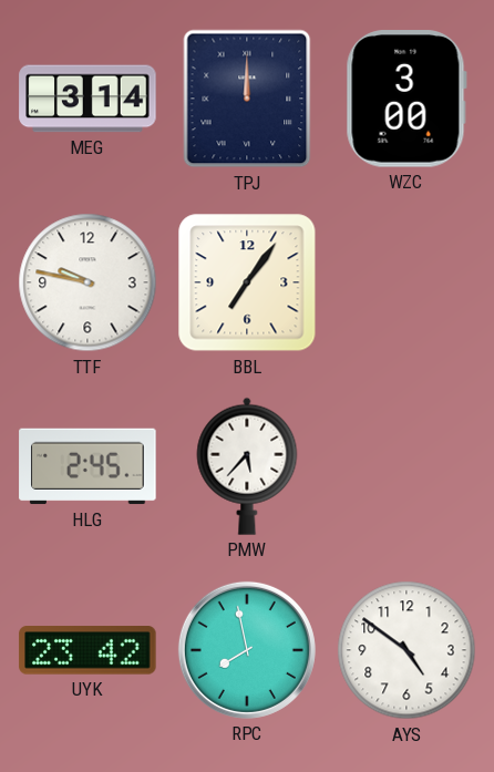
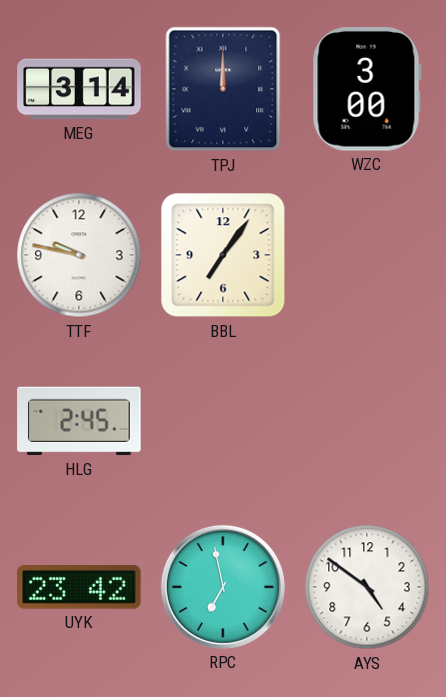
PMW: 5:37 -> none
RPC: 7:58 -> 6:58
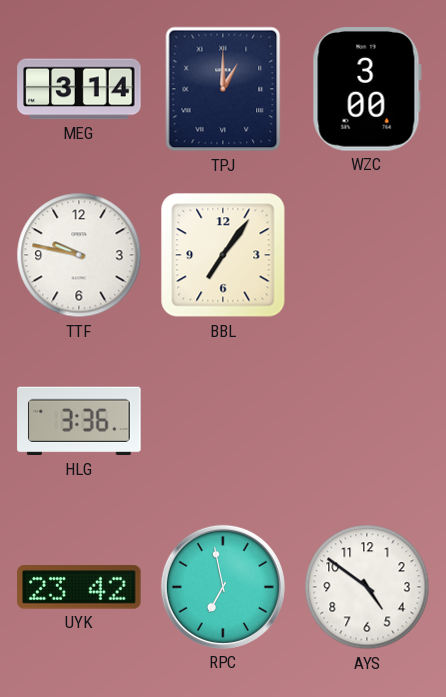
TPJ: 12:00 -> 1:00
HLG: 2:45 -> 3:36
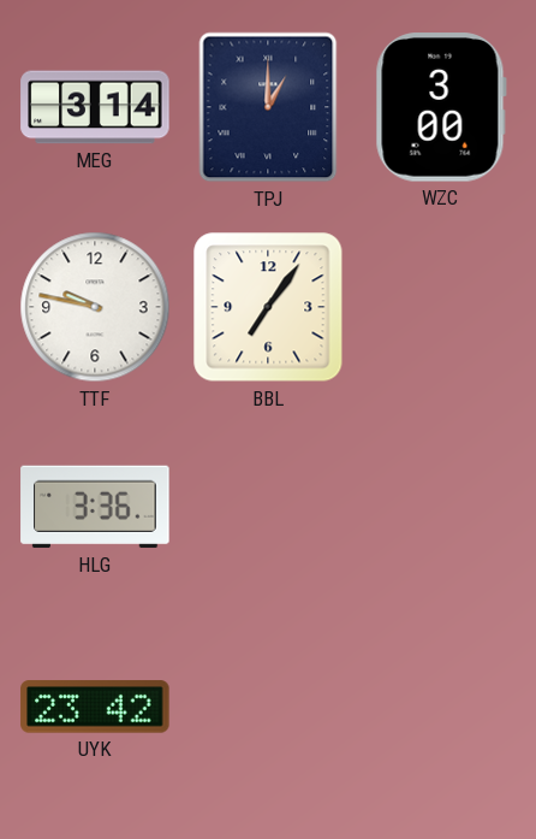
RPC: 6:58 -> none
AYS: 4:51 -> none
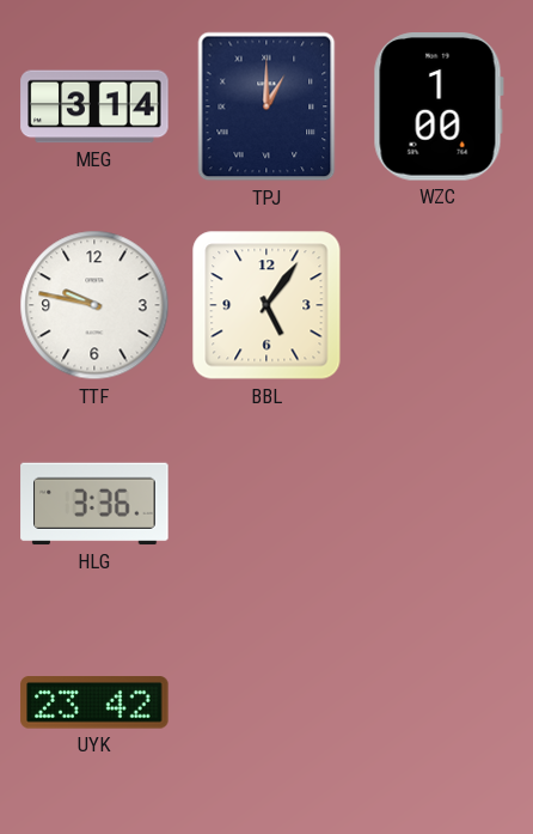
WZC: 3:00 -> 1:00
BBL: 7:06 -> 5:06
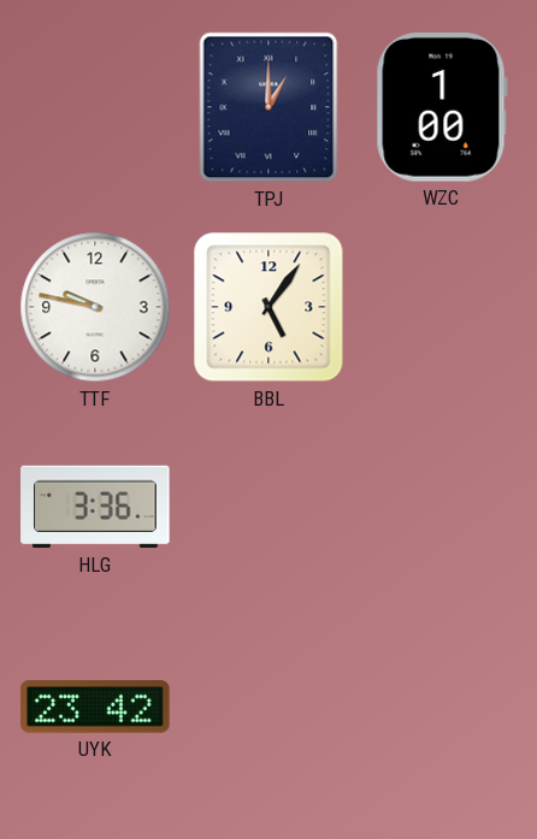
MEG: 3:14 -> none
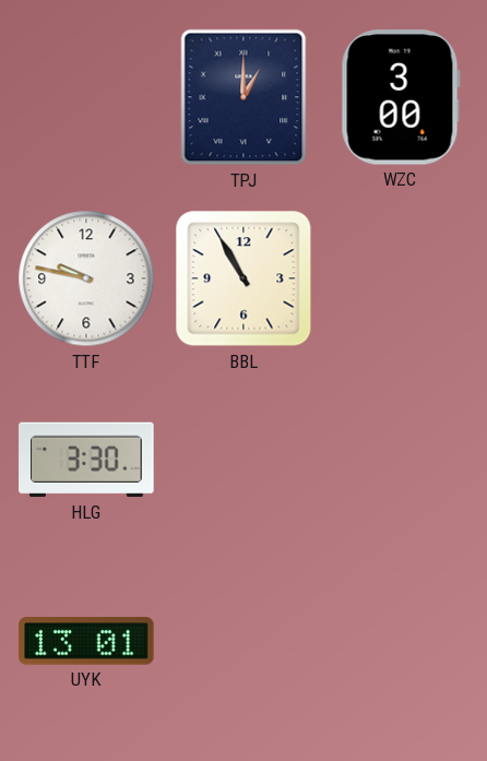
WZC: 1:00 -> 3:00
BBL: 5:06 -> 10:55
HLG: 3:36 -> 3:30
UYK: 23:42 -> 13:01
